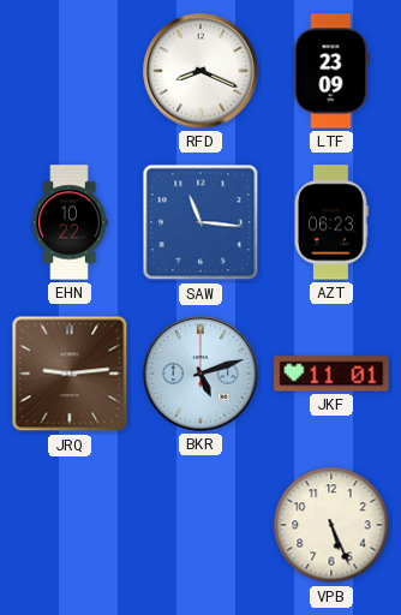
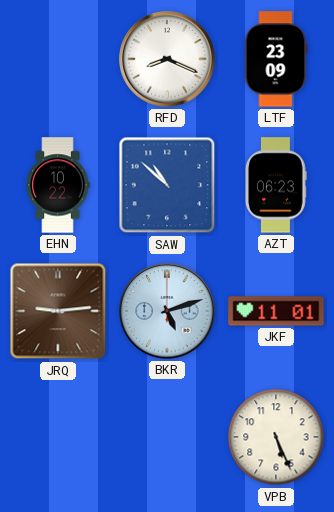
SAW: 11:16 -> 10:52
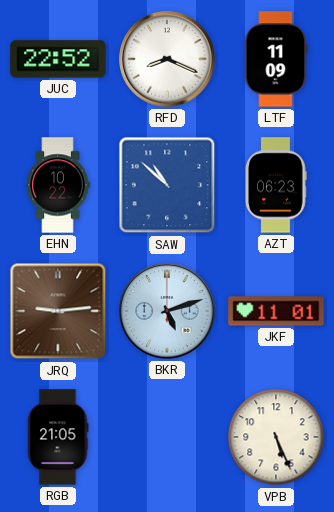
JUC: none -> 22:52
LTF: 23:09 -> 11:09
RGB: none -> 21:05
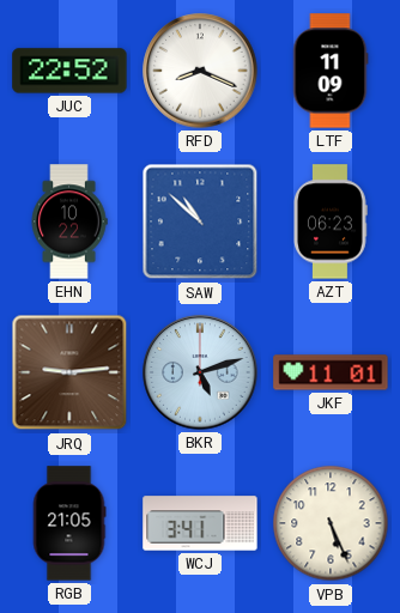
WCJ: none -> 3:41
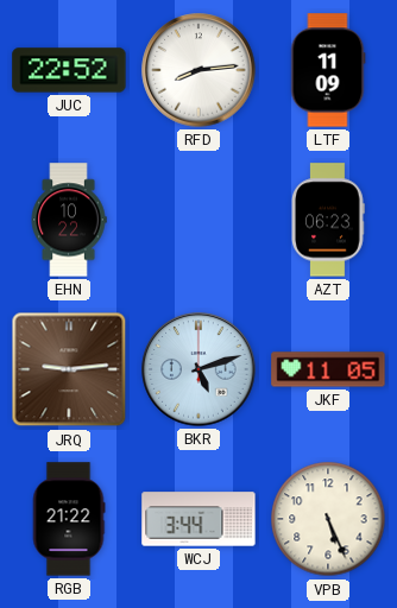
RFD: 8:19 -> 8:14
SAW: 10:52 -> none
JKF: 11:01 -> 11:05
RGB: 21:05 -> 21:22
WCJ: 3:41 -> 3:44
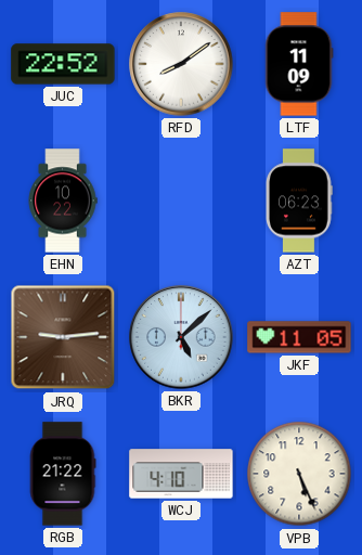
RFD: 8:14 -> 8:09
BKR: 5:12 -> 5:08
WCJ: 3:44 -> 4:10
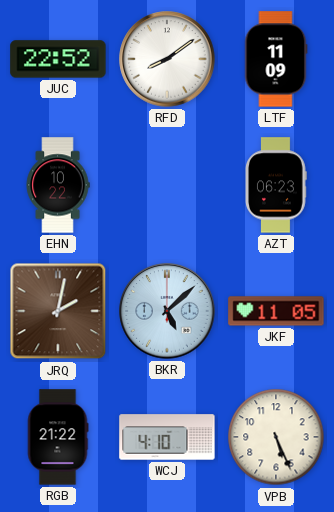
JRQ: 9:14 -> 2:02
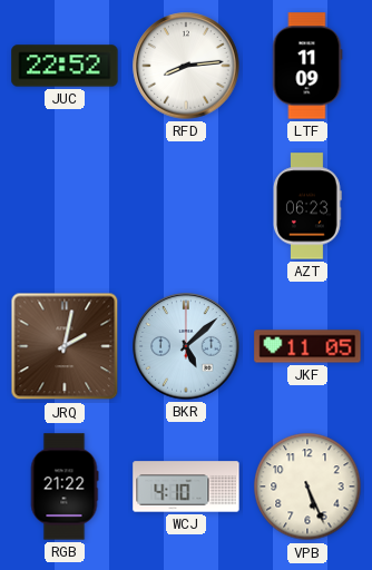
RFD: 8:09 -> 8:14
EHN: 10:22 -> none
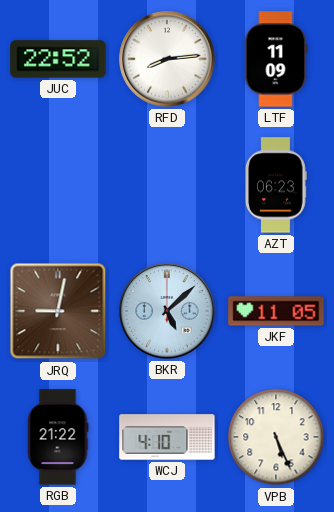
JRQ: 2:02 -> 9:02
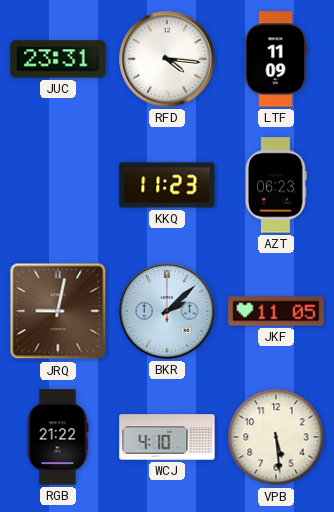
JUC: 22:52 -> 23:31
RFD: 8:14 -> 4:16
KKQ: none -> 11:23
BKR: 5:08 -> 2:08
VPB: 5:26 -> 5:29
